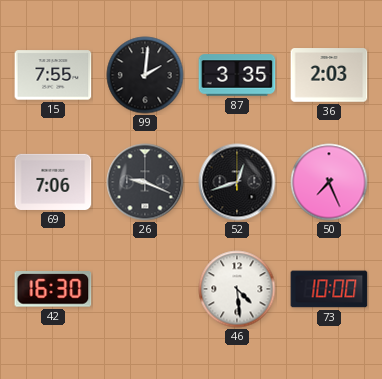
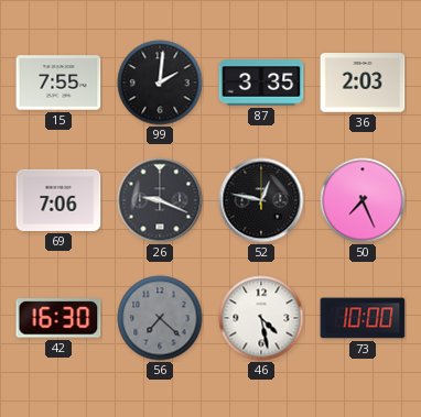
52: 12:42 -> 12:47
56: none -> 7:22
46: 4:29 -> 4:28
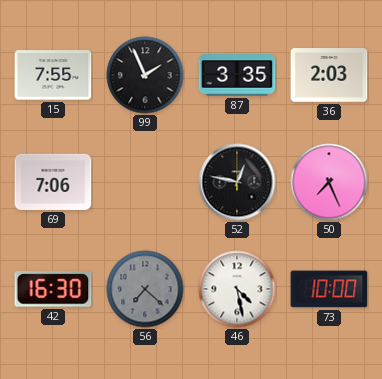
99: 2:01 -> 1:56
26: 9:19 -> none
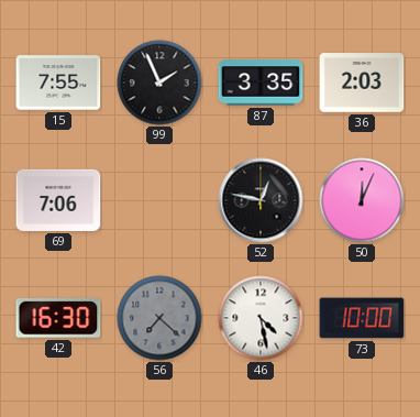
50: 7:26 -> 12:04
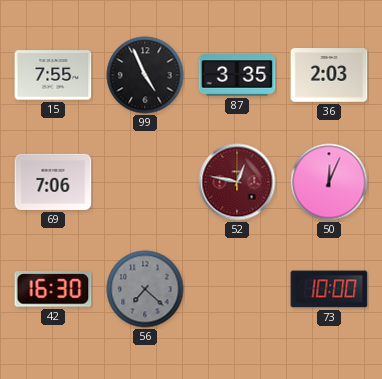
99: 1:56 -> 4:56
52 dial: black -> burgundy
46: 4:28 -> none
